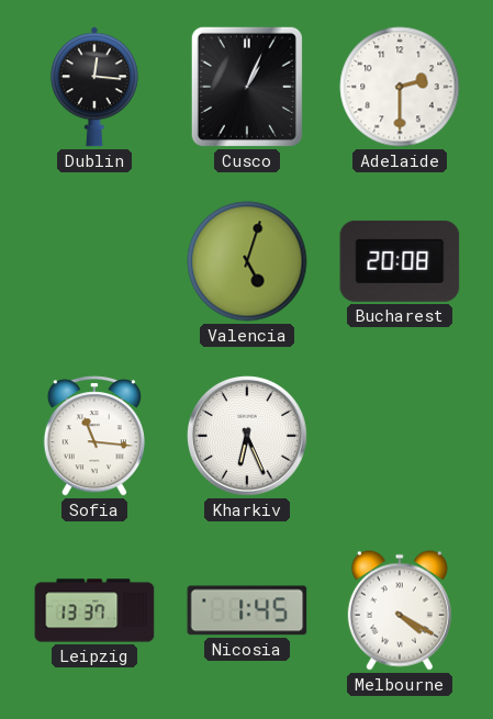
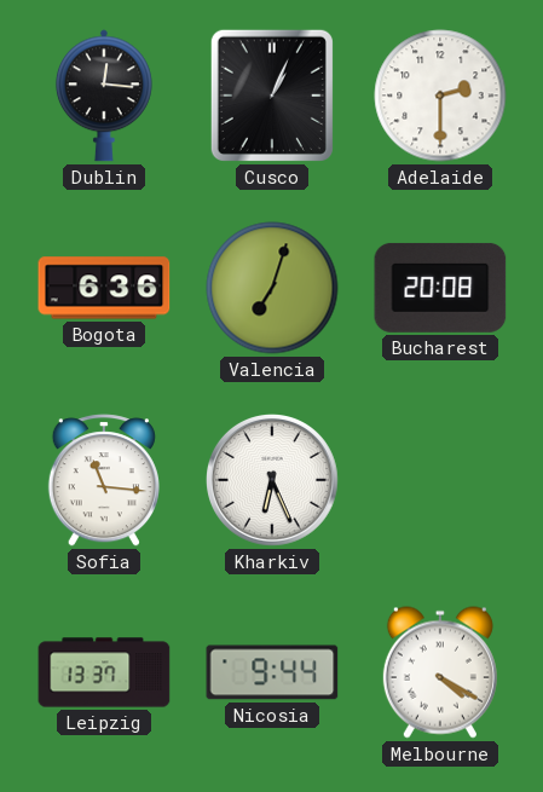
Bogota: none -> 6:36
Valencia: 5:03 -> 7:03
Nicosia: 1:45 -> 9:44
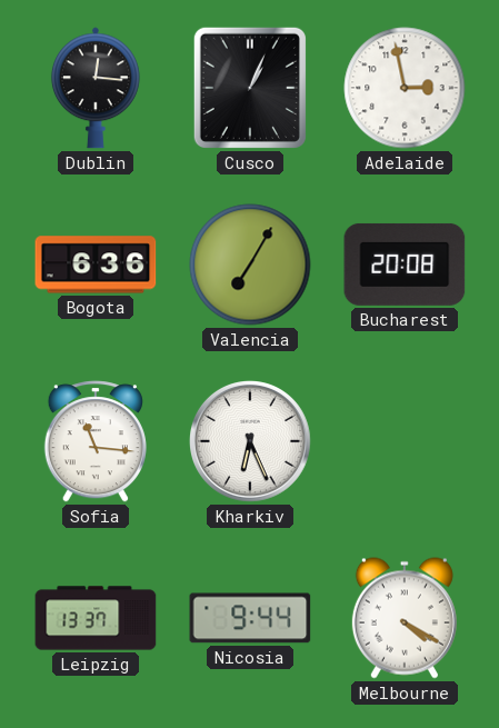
Adelaide: 2:30 -> 2:58
Valencia: 7:03 -> 7:05
